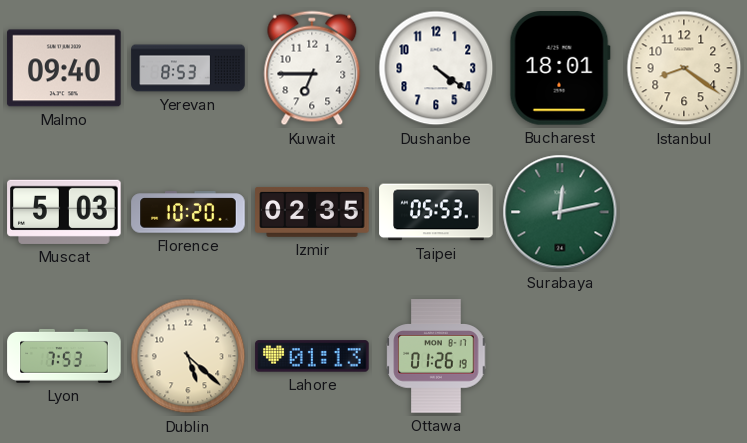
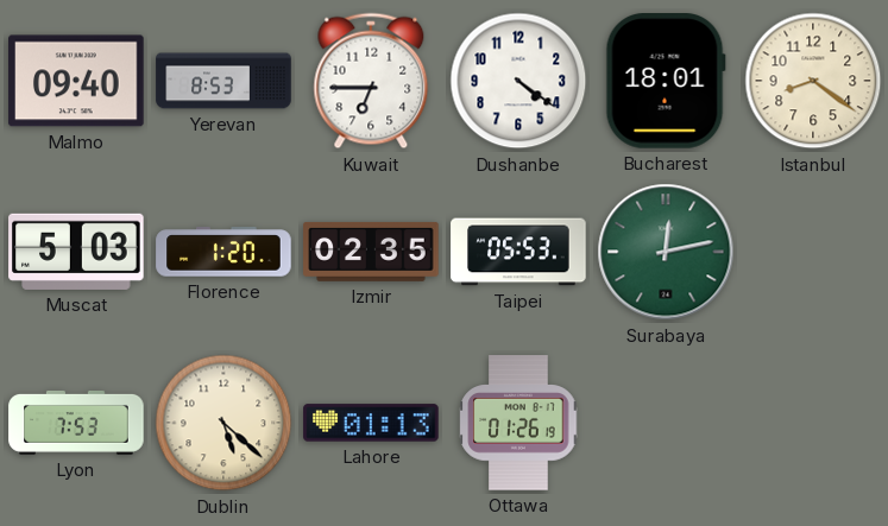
Florence: 10:20 -> 1:20
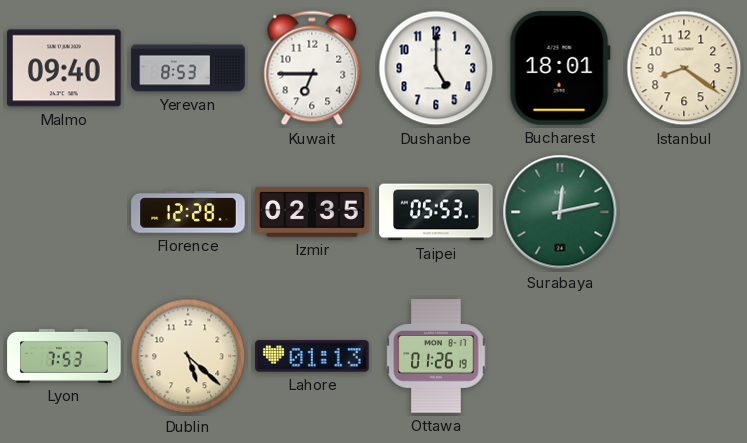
Dushanbe: 4:21 -> 5:00
Muscat: 5:03 -> none
Florence: 1:20 -> 12:28
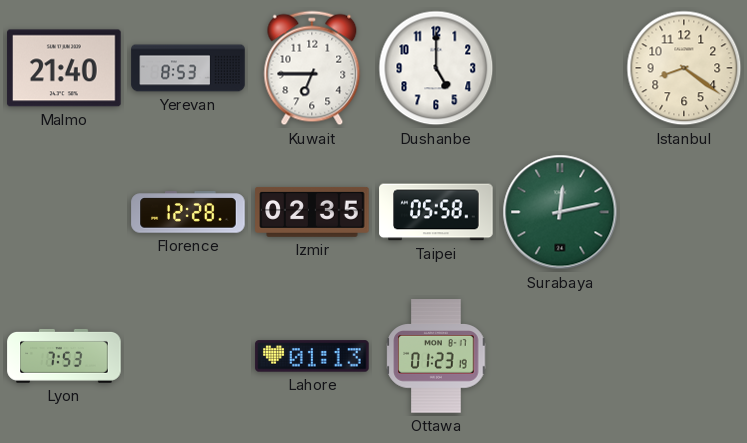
Malmo: 09:40 -> 21:40
Bucharest: 18:01 -> none
Taipei: 05:53 -> 05:58
Dublin: 5:22 -> none
Ottawa: 01:26 -> 01:23
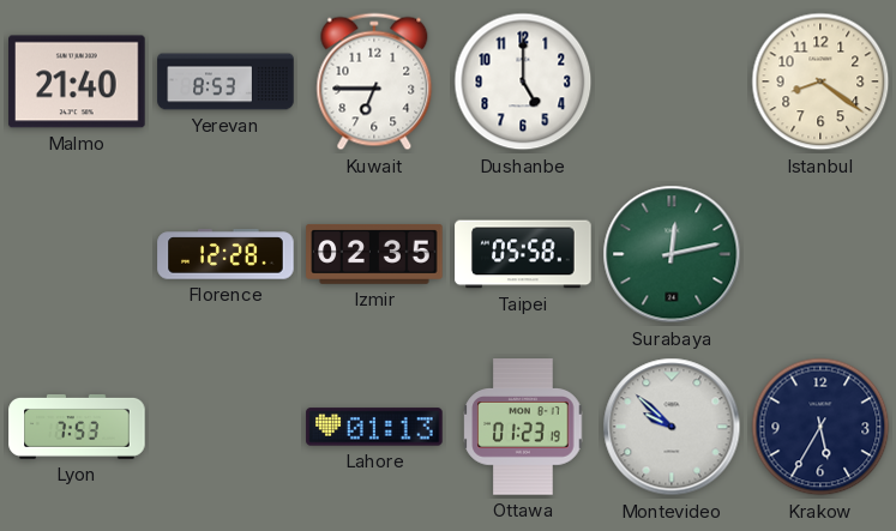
Montevideo: none -> 9:52
Krakow: none -> 5:35
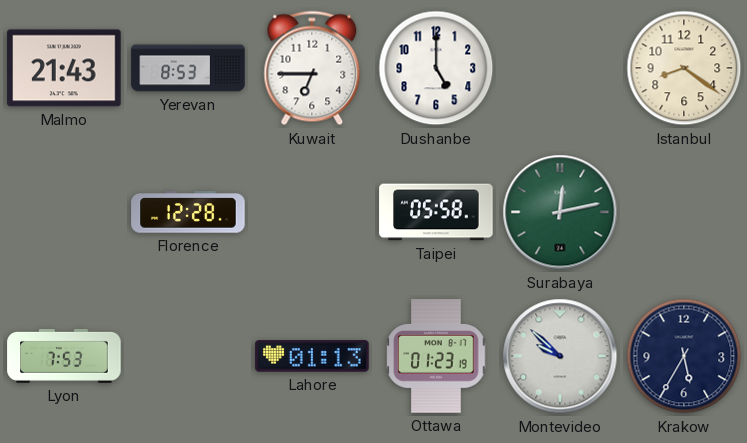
Malmo: 21:40 -> 21:43
Izmir: 02:35 -> none
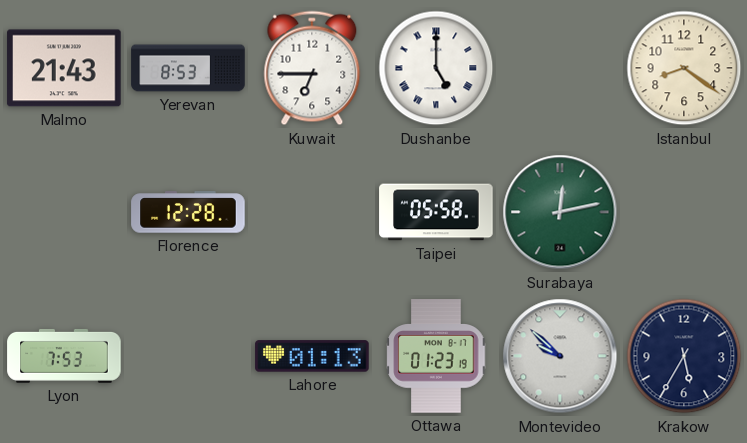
Dushanbe numerals: Arabic -> Roman
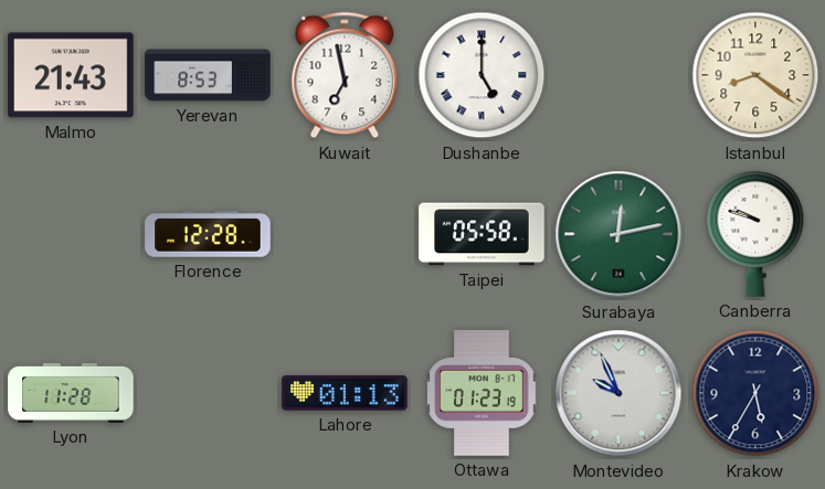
Kuwait: 6:45 -> 6:58
Canberra: none -> 9:48
Lyon: 7:53 -> 11:28
Montevideo: 9:52 -> 9:56
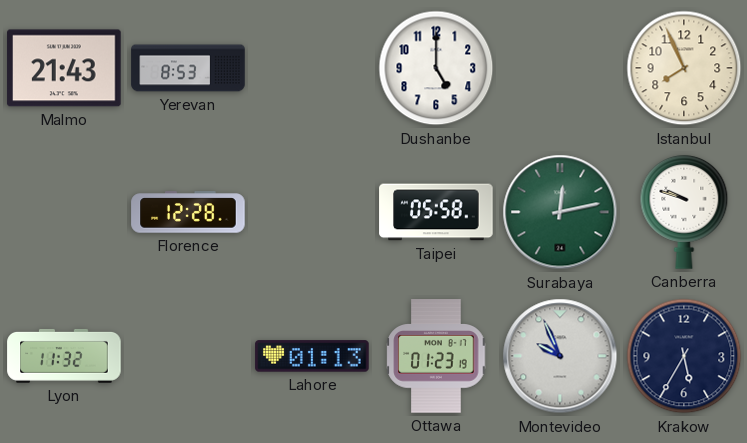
Kuwait: 6:58 -> none
Dushanbe numerals: Roman -> Arabic
Istanbul: 8:21 -> 7:56
Lyon: 11:28 -> 11:32
